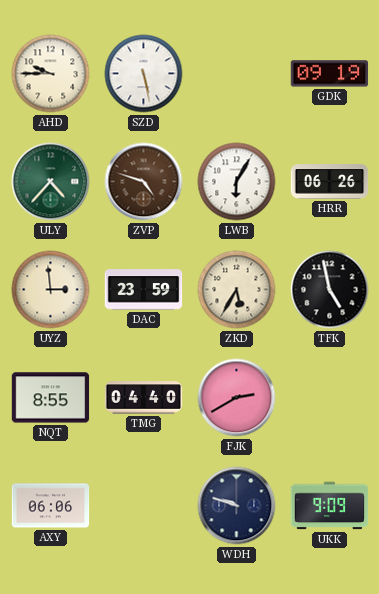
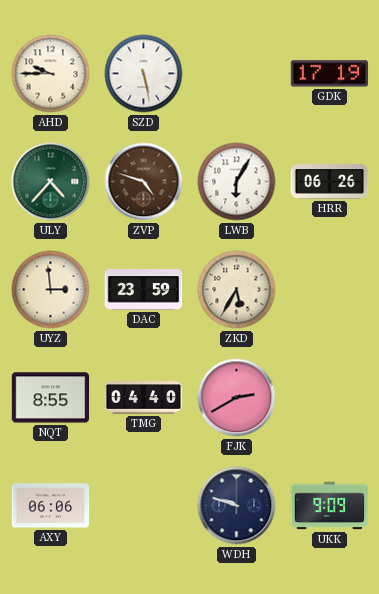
GDK: 09:19 -> 17:19
TFK: 4:58 -> none
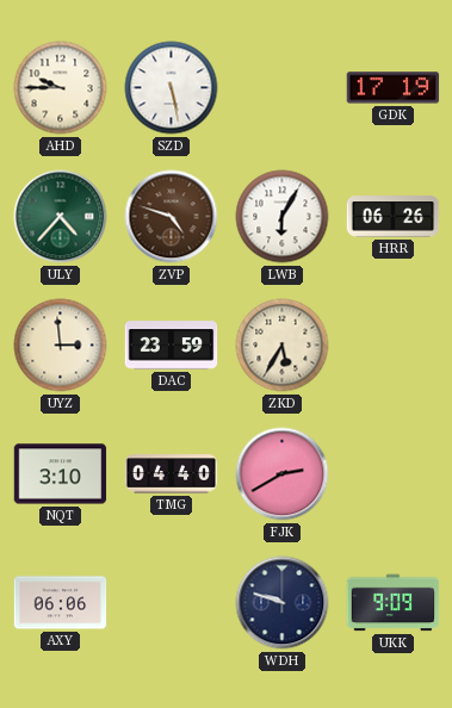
NQT: 8:55 -> 3:10
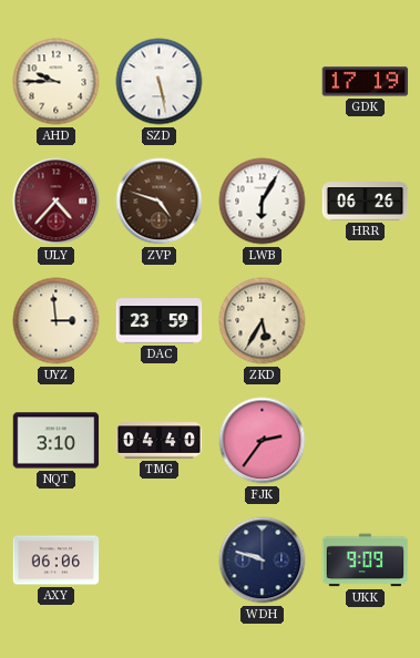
ULY dial: green -> burgundy
FJK: 2:40 -> 2:36
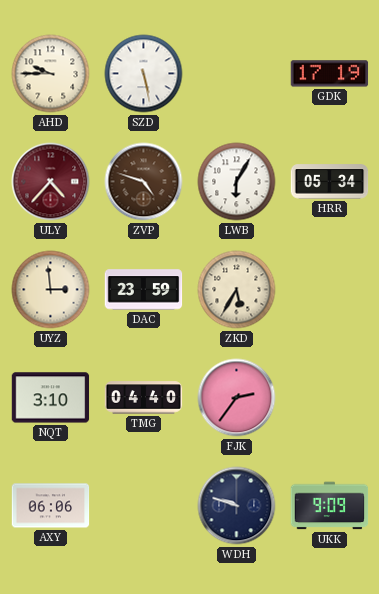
HRR: 06:26 -> 05:34
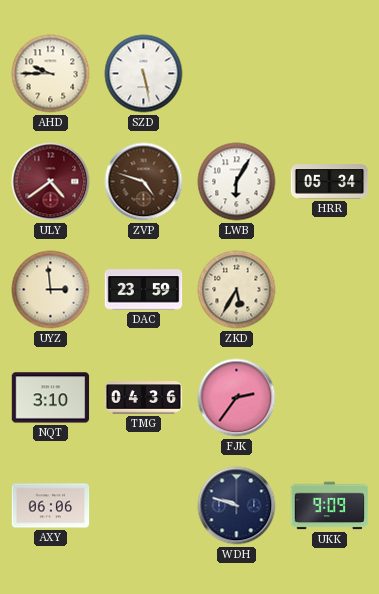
GDK: 17:19 -> none
ULY: 4:37 -> 4:39
TMG: 04:40 -> 04:36
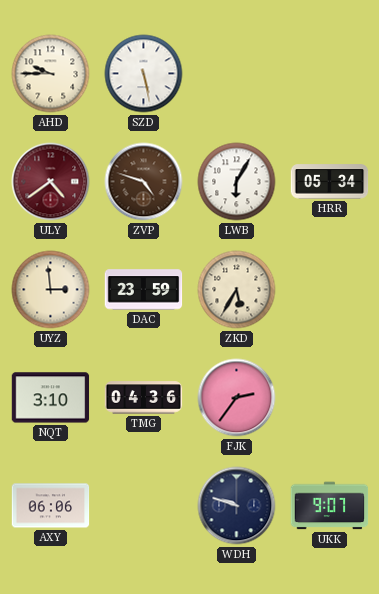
UKK: 9:09 -> 9:07
